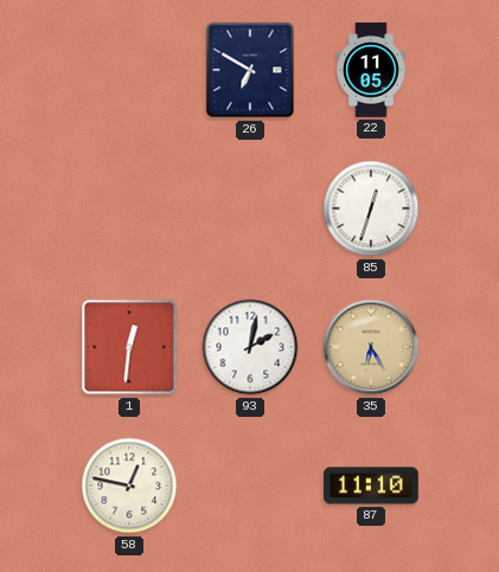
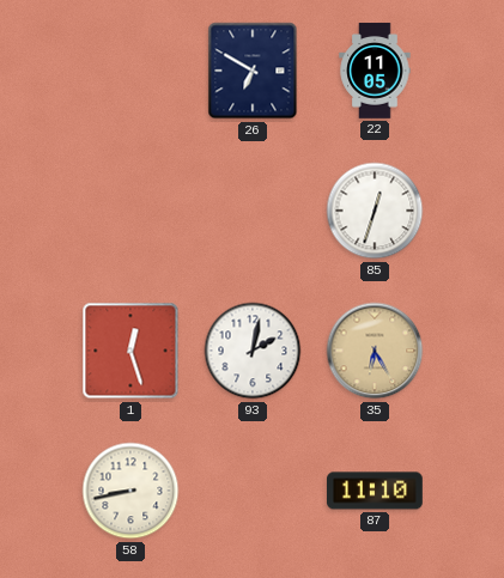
1: 12:31 -> 12:27
58: 12:47 -> 8:43
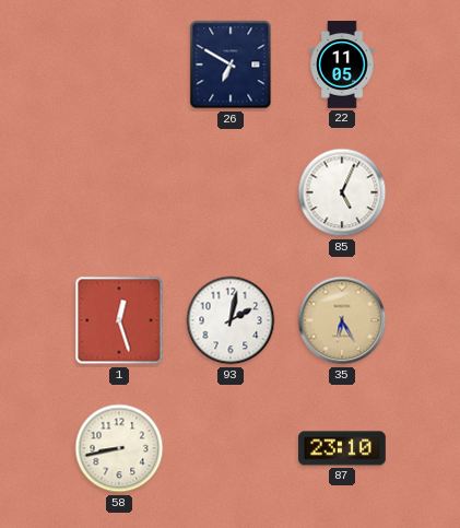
85: 12:33 -> 5:04
87: 11:10 -> 23:10
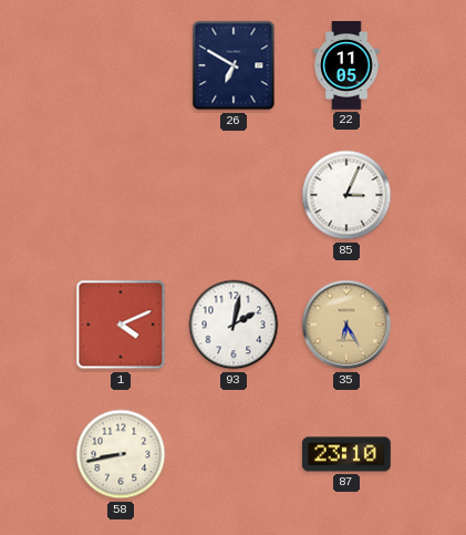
85: 5:04 -> 3:04
1: 12:27 -> 4:11
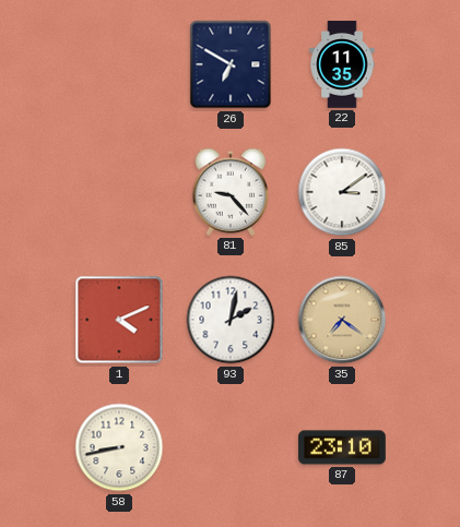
22: 11:05 -> 11:35
81: none -> 9:23
85: 3:04 -> 3:09
35: 6:25 -> 7:21
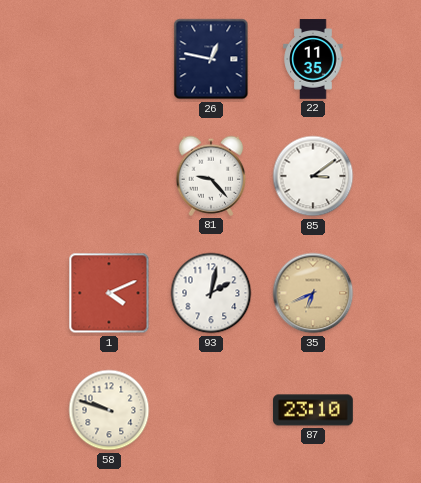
26: 6:50 -> 12:47
35: 7:21 -> 6:41
58: 8:43 -> 9:48
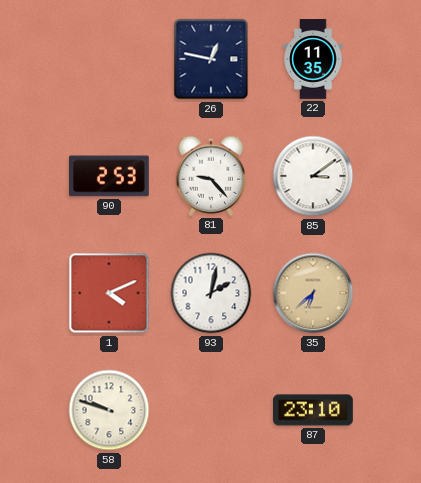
90: none -> 2:53
35: 6:41 -> 6:38
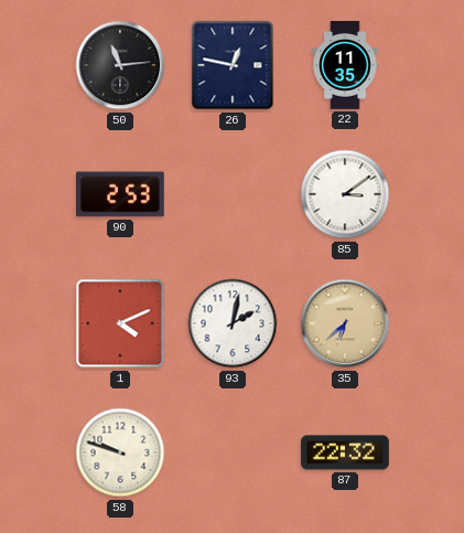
50: none -> 11:14
81: 9:23 -> none
87: 23:10 -> 22:32
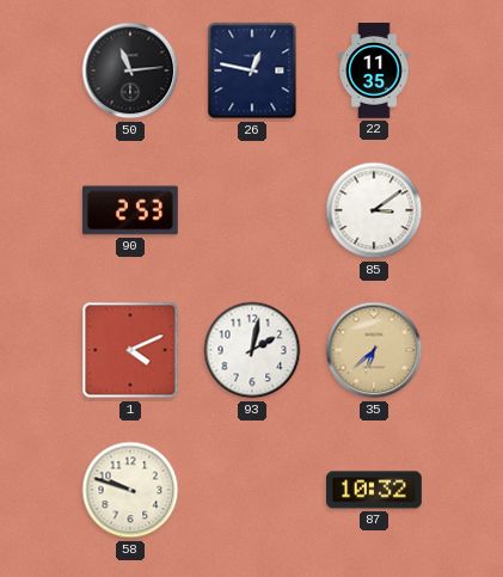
87: 22:32 -> 10:32
